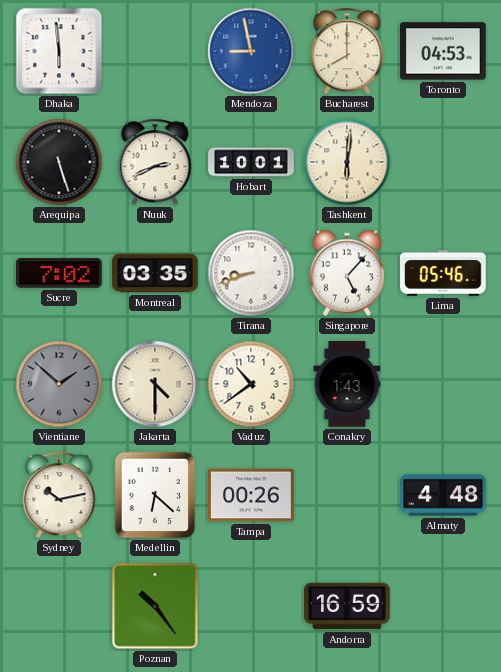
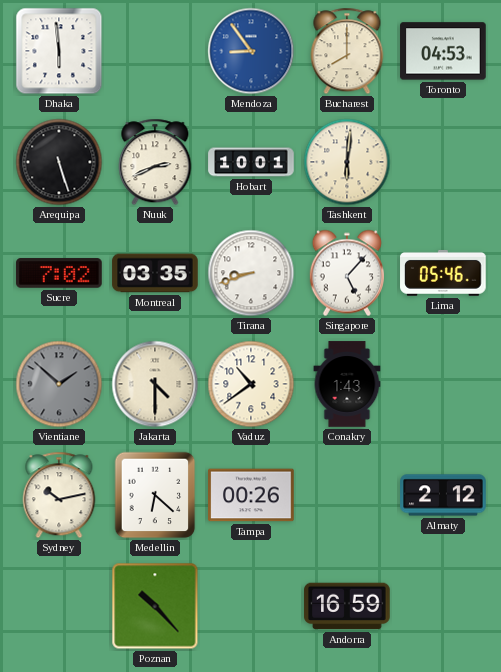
Mendoza: 8:58 -> 8:54
Almaty: 4:48 -> 2:12
Poznan: 10:24 -> 10:23
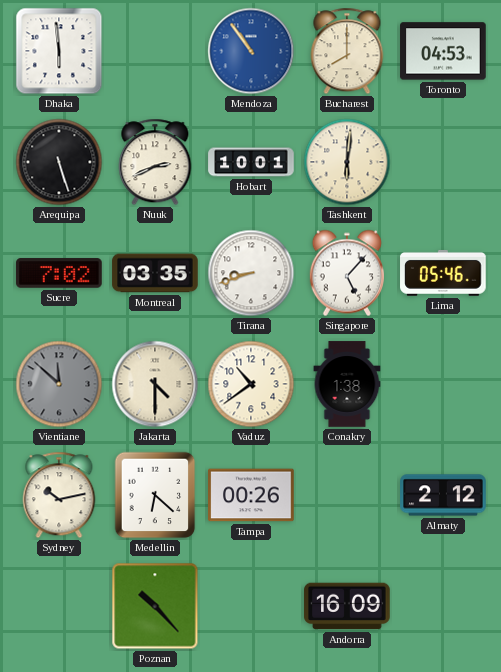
Mendoza: 8:54 -> 10:54
Vientiane: 1:52 -> 11:52
Conakry: 1:43 -> 1:38
Andorra: 16:59 -> 16:09
